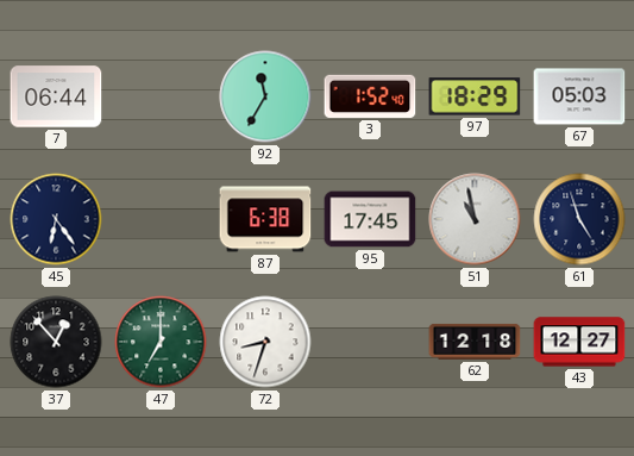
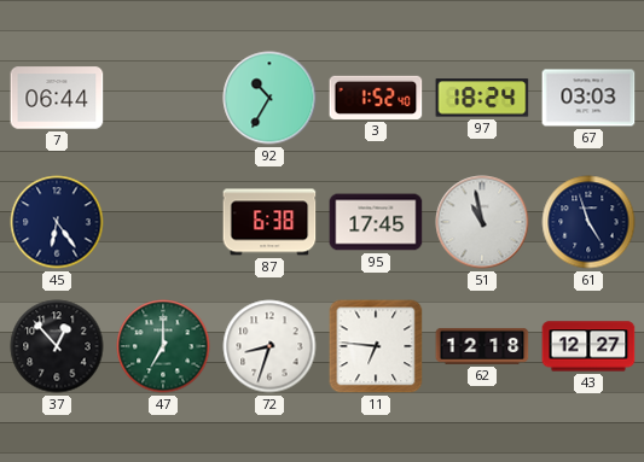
92: 11:35 -> 10:35
97: 18:29 -> 18:24
67: 05:03 -> 03:03
11: none -> 6:46
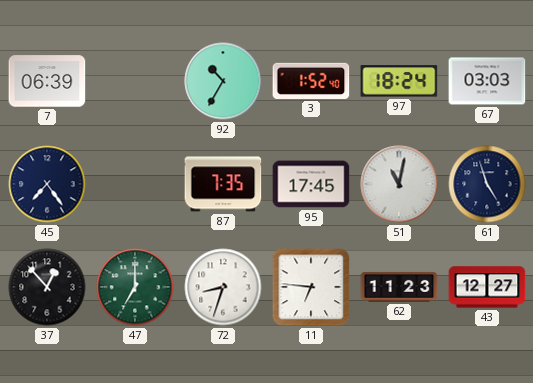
7: 06:44 -> 06:39
45: 6:24 -> 7:24
87: 6:38 -> 7:35
51: 10:58 -> 11:02
62: 12:18 -> 11:23
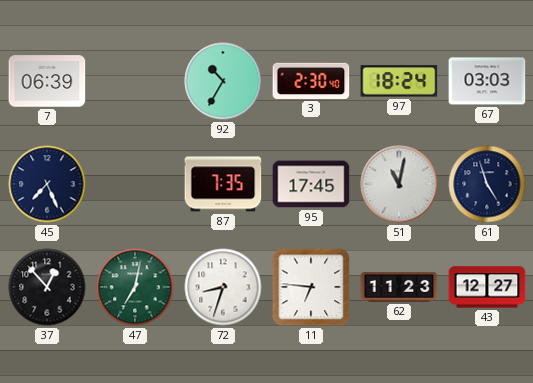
3: 1:52 -> 2:30
45: 7:24 -> 7:26
47: 7:00 -> 7:02
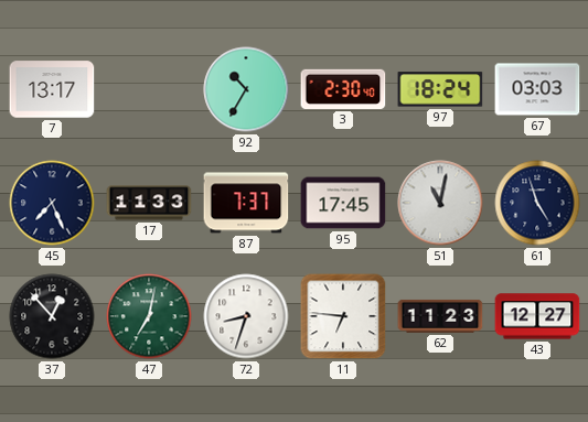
7: 06:39 -> 13:17
17: none -> 11:33
87: 7:35 -> 7:37
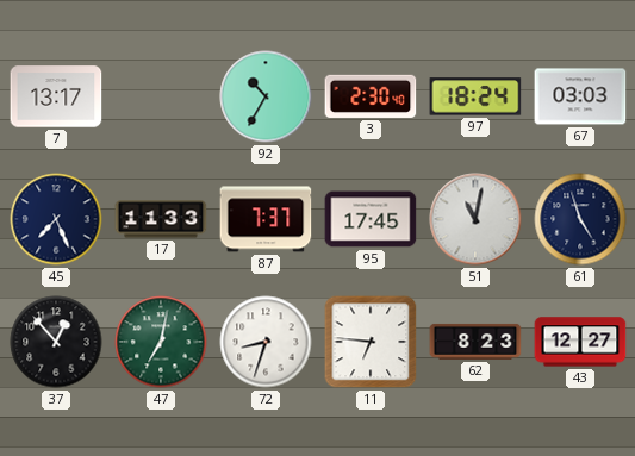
62: 11:23 -> 8:23
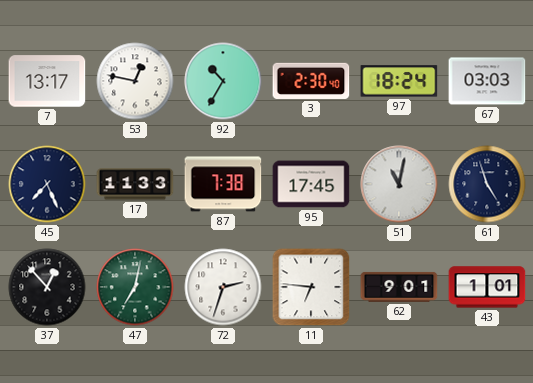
53: none -> 12:47
87: 7:37 -> 7:38
72: 8:33 -> 2:33
62: 8:23 -> 9:01
43: 12:27 -> 1:01
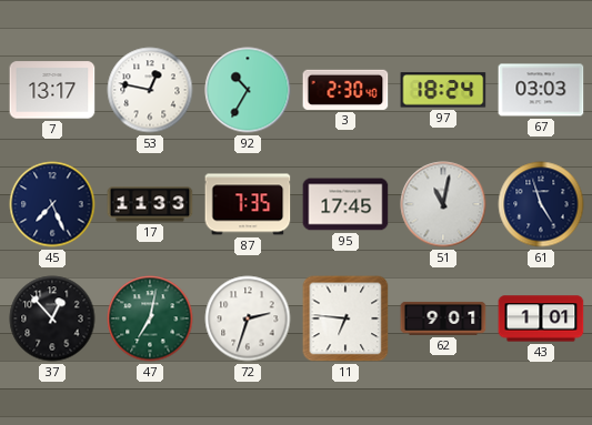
87: 7:38 -> 7:35
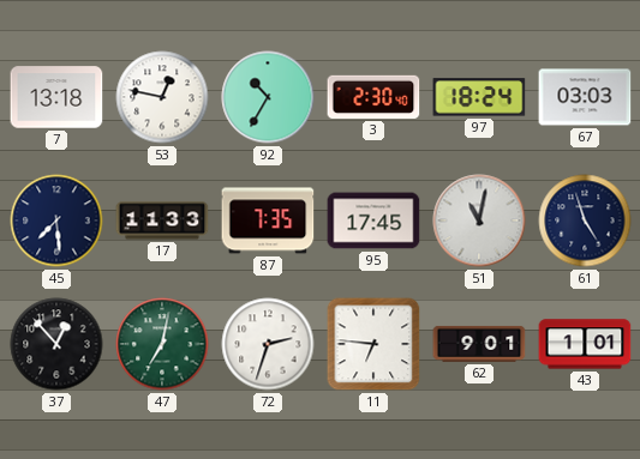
7: 13:17 -> 13:18
45: 7:26 -> 7:29
